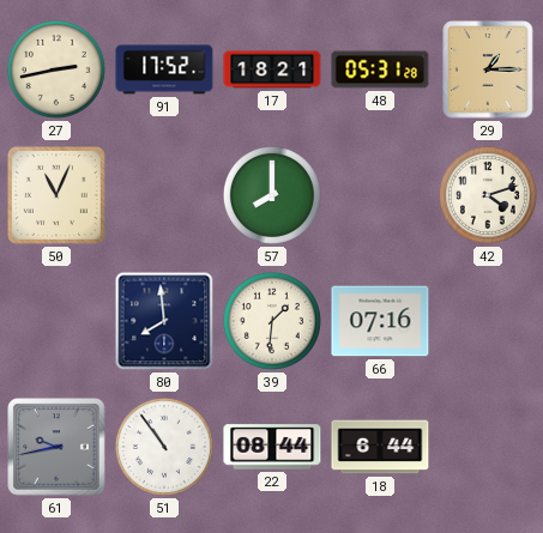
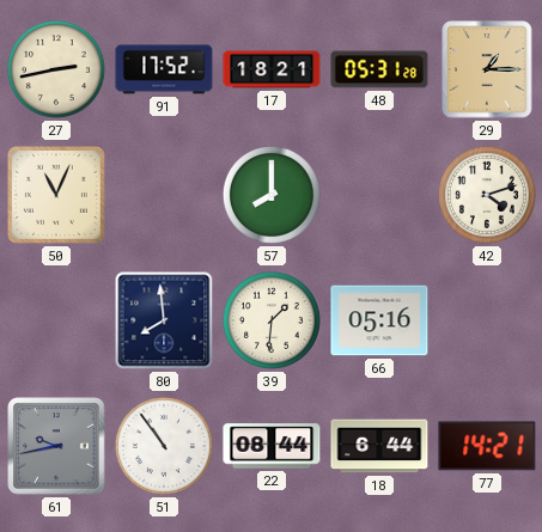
66: 07:16 -> 05:16
77: none -> 14:21
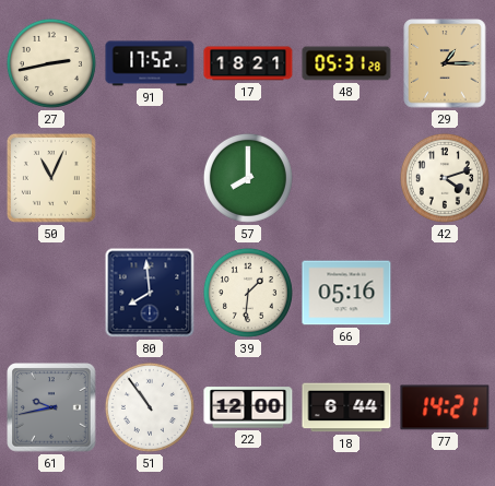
22: 08:44 -> 12:00
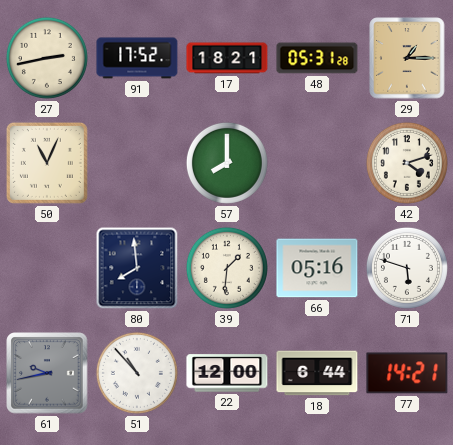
71: none -> 5:48
51: 10:54 -> 10:53
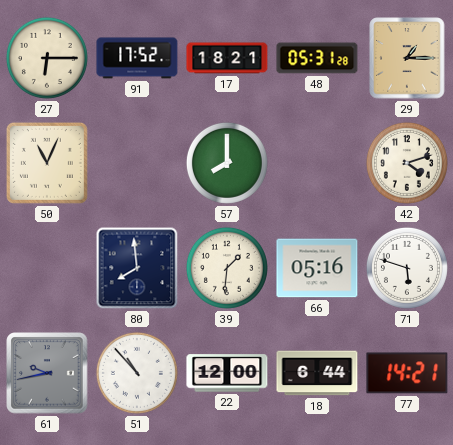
27: 2:43 -> 6:15
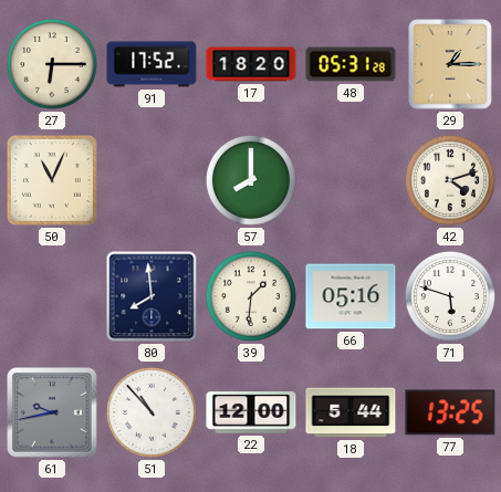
17: 18:21 -> 18:20
18: 6:44 -> 5:44
77: 14:21 -> 13:25
